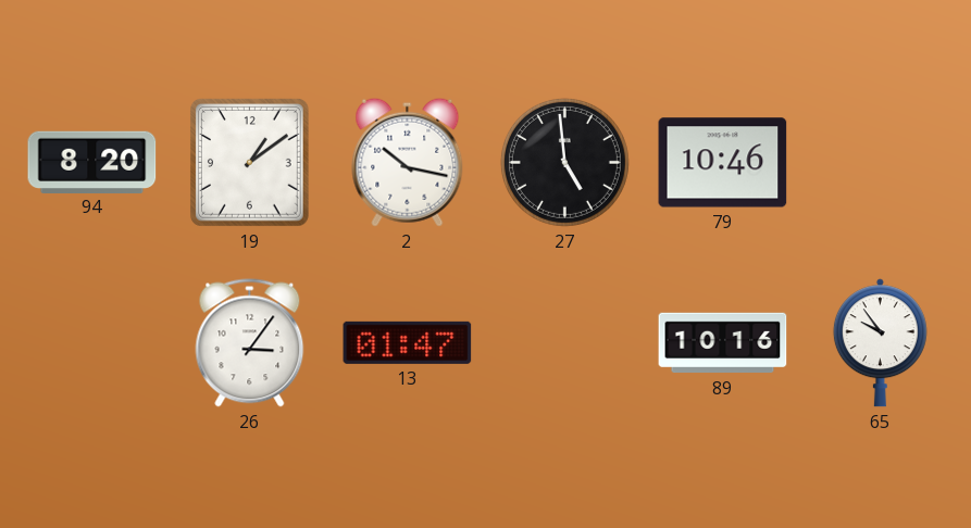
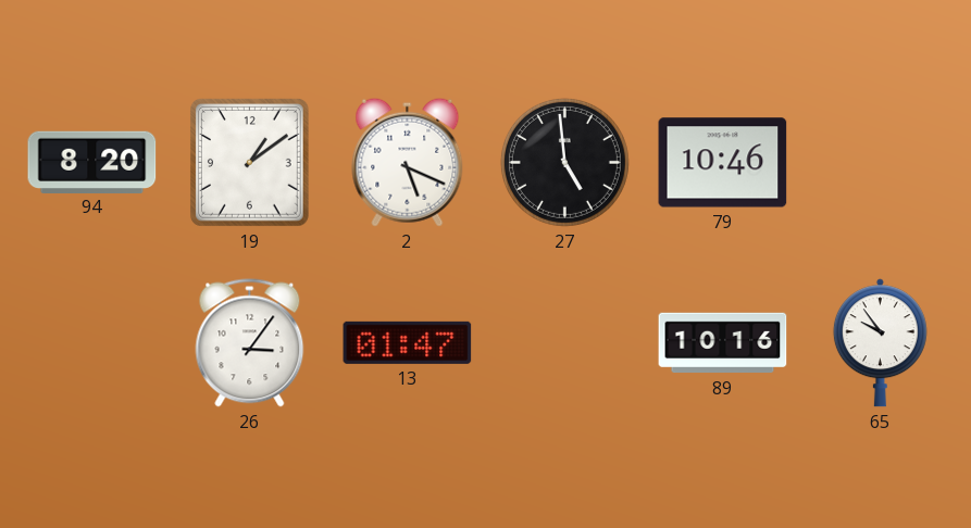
2: 10:17 -> 5:19
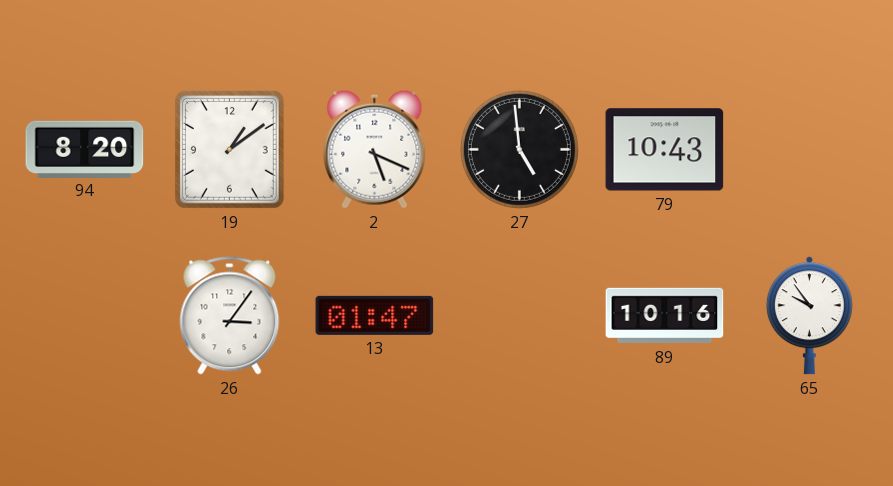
79: 10:46 -> 10:43
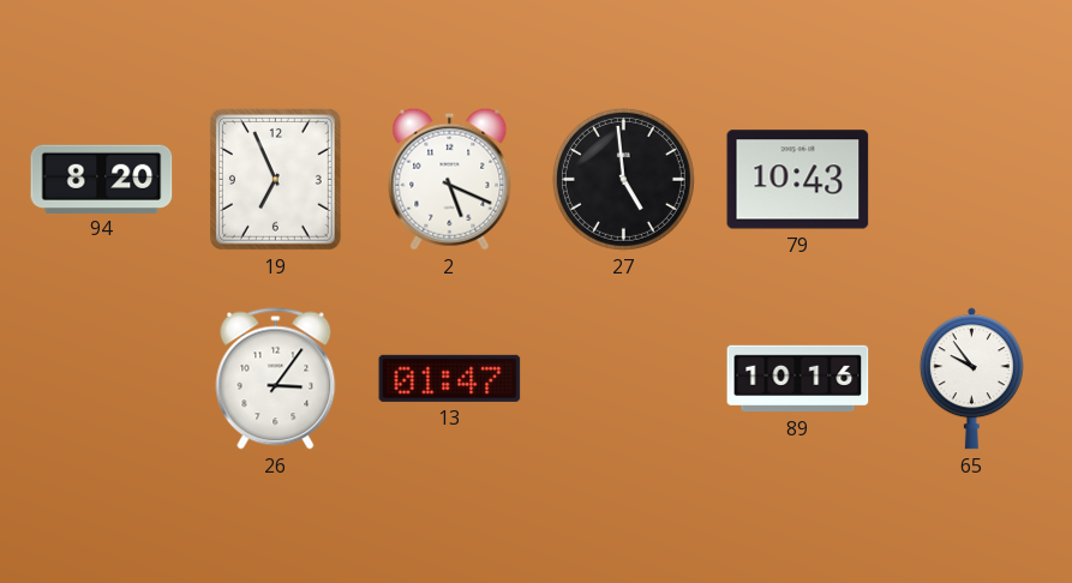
19: 1:09 -> 6:56
